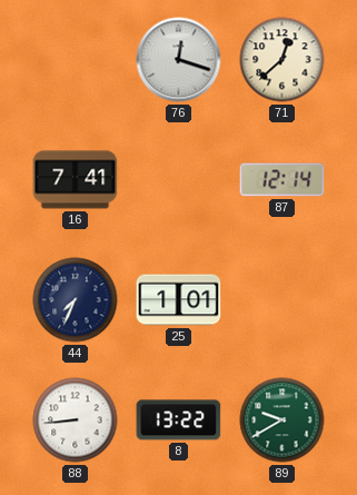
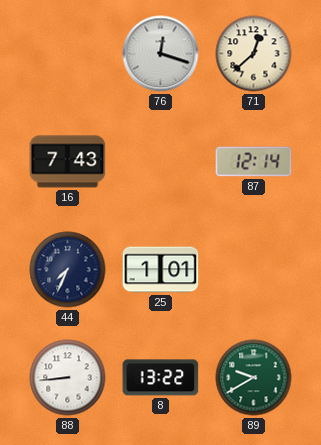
16: 7:41 -> 7:43
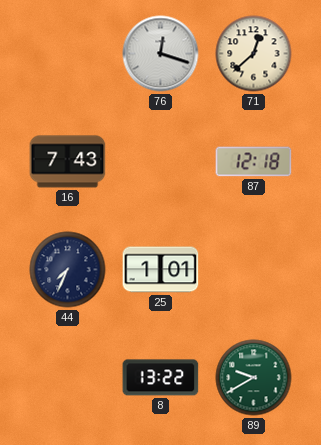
87: 12:14 -> 12:18
88: 8:44 -> none
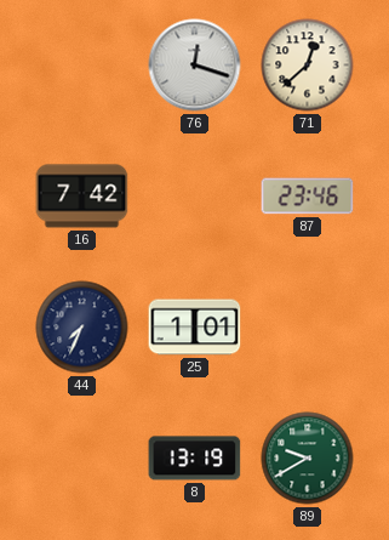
16: 7:43 -> 7:42
87: 12:18 -> 23:46
8: 13:22 -> 13:19
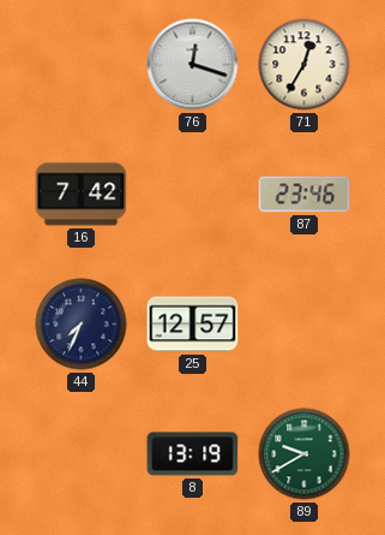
71: 12:38 -> 12:35
25: 1:01 -> 12:57
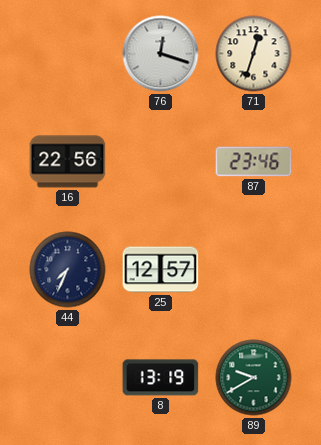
71: 12:35 -> 12:33
16: 7:42 -> 22:56
